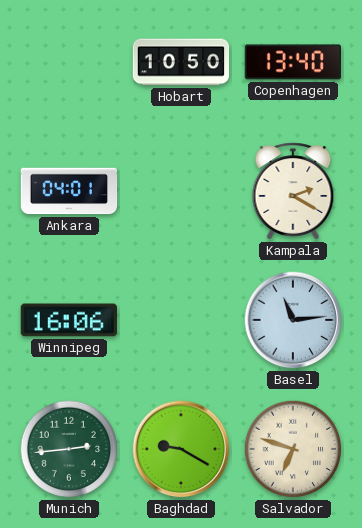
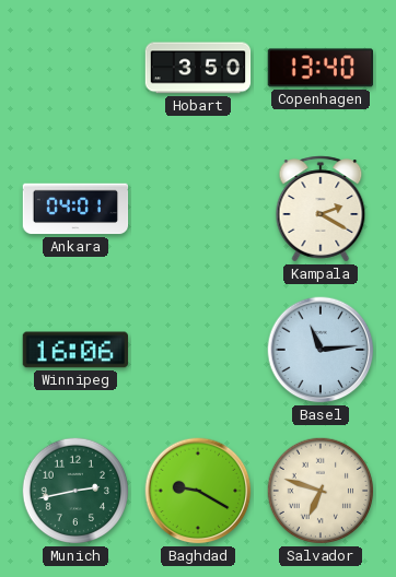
Hobart: 10:50 -> 3:50
Munich: 2:44 -> 2:43
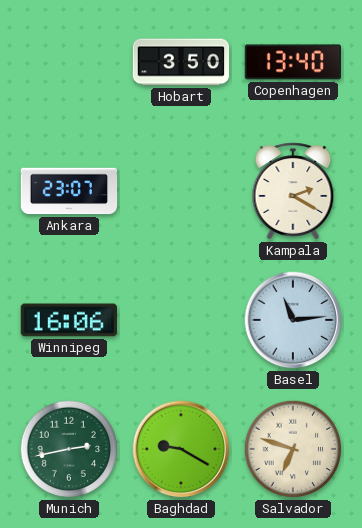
Ankara: 04:01 -> 23:07
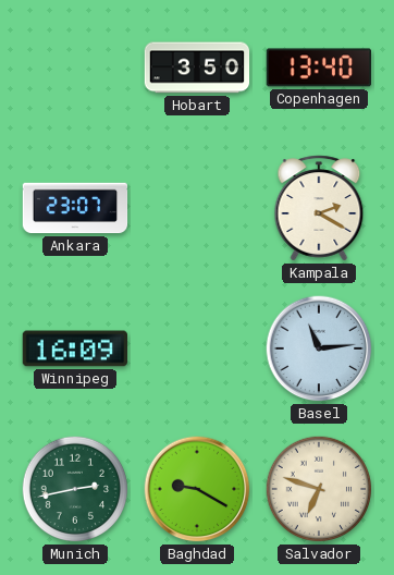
Winnipeg: 16:06 -> 16:09
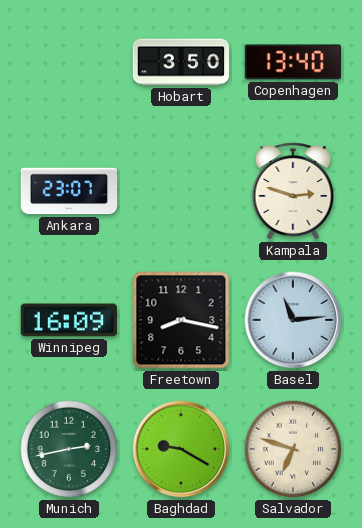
Kampala: 2:20 -> 2:48
Freetown: none -> 8:17
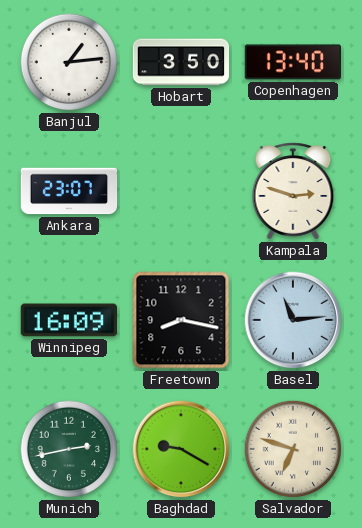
Banjul: none -> 1:14
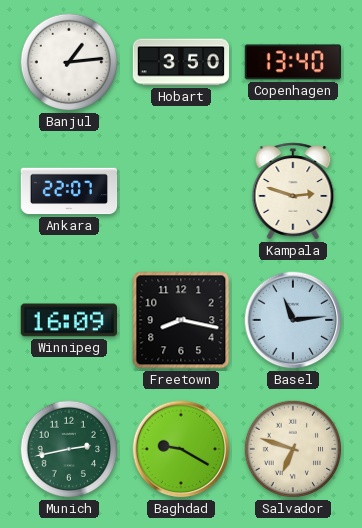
Ankara: 23:07 -> 22:07
